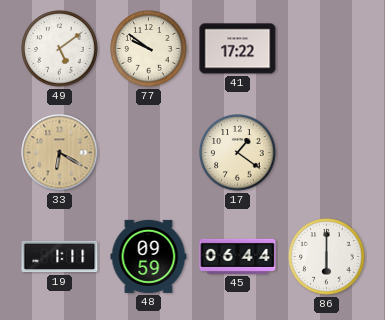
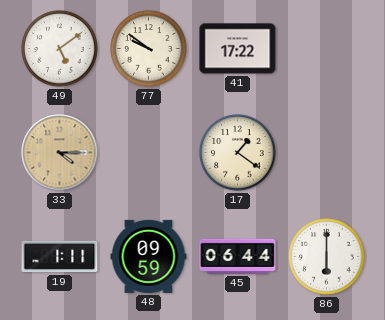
33: 6:20 -> 4:15
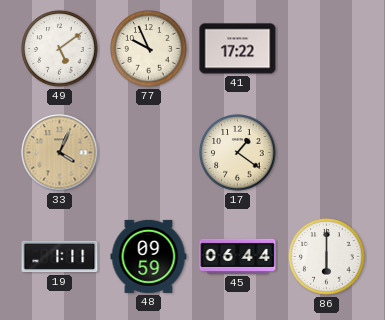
77: 9:51 -> 9:56
33: 4:15 -> 4:04
